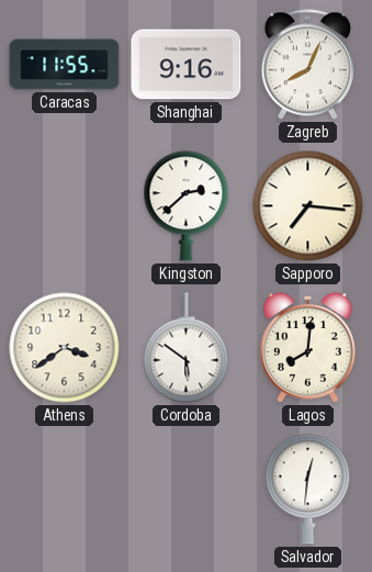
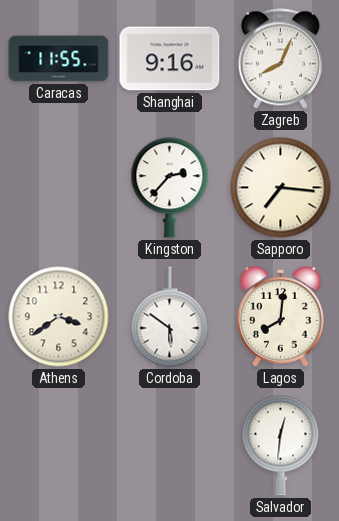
Kingston: 2:38 -> 2:37
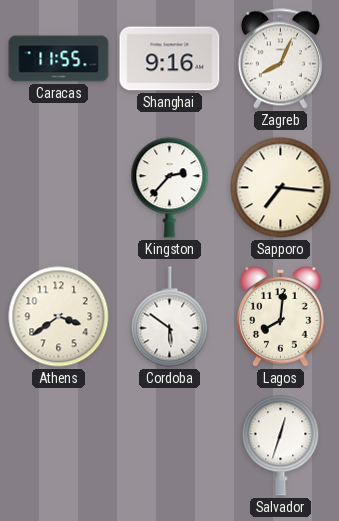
Salvador: 12:31 -> 12:33
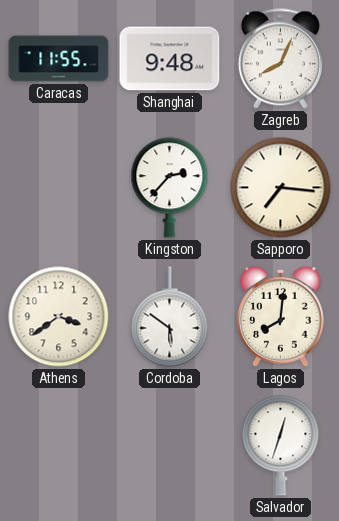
Shanghai: 9:16 -> 9:48
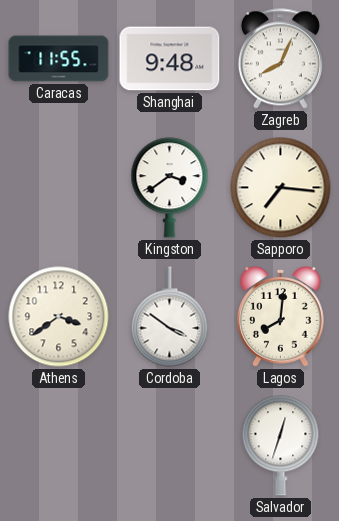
Kingston: 2:37 -> 3:39
Cordoba: 5:51 -> 3:51
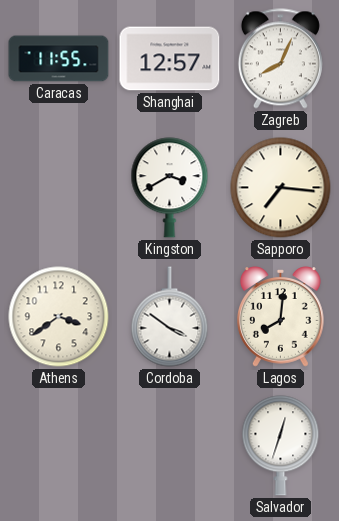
Shanghai: 9:48 -> 12:57
Kingston: 3:39 -> 3:40
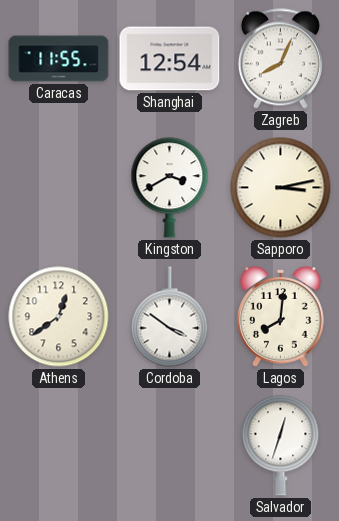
Shanghai: 12:57 -> 12:54
Sapporo: 7:16 -> 3:13
Athens: 3:39 -> 12:39
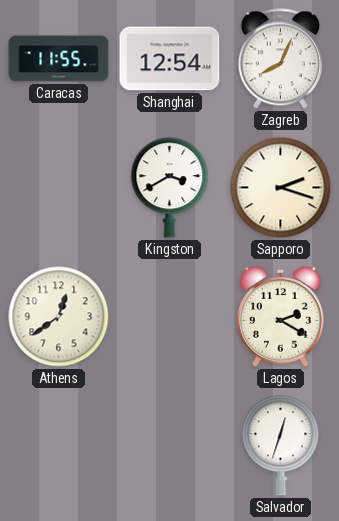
Sapporo: 3:13 -> 2:18
Cordoba: 3:51 -> none
Lagos: 8:01 -> 2:20
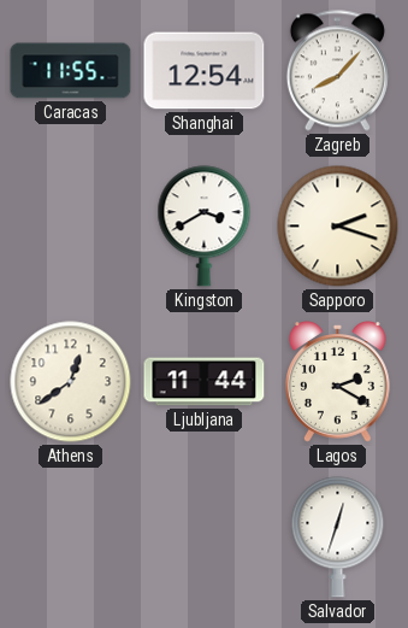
Zagreb: 8:04 -> 8:07
Ljubljana: none -> 11:44
